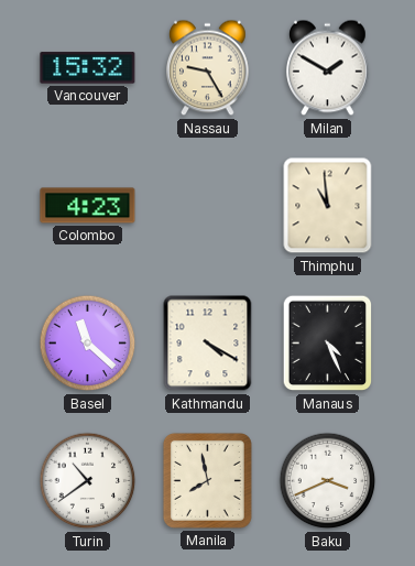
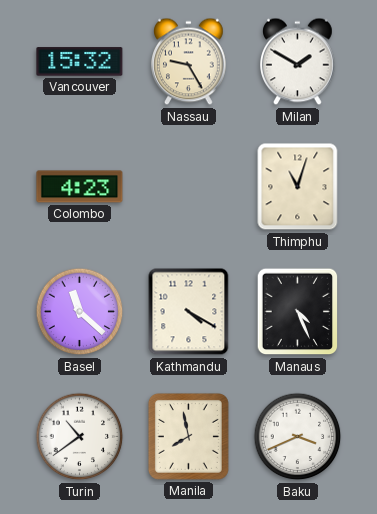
Thimphu: 10:59 -> 11:03
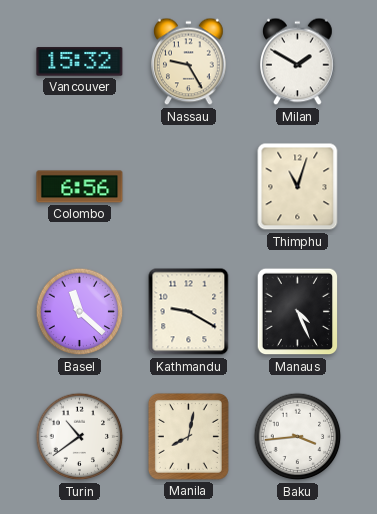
Colombo: 4:23 -> 6:56
Kathmandu: 4:20 -> 9:20
Manila: 7:58 -> 8:02
Baku: 3:41 -> 3:44
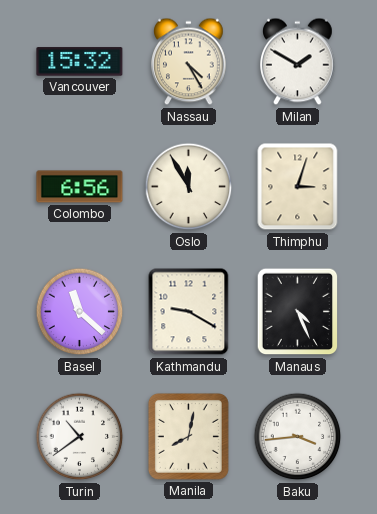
Nassau: 9:25 -> 4:25
Oslo: none -> 11:55
Thimphu: 11:03 -> 3:03
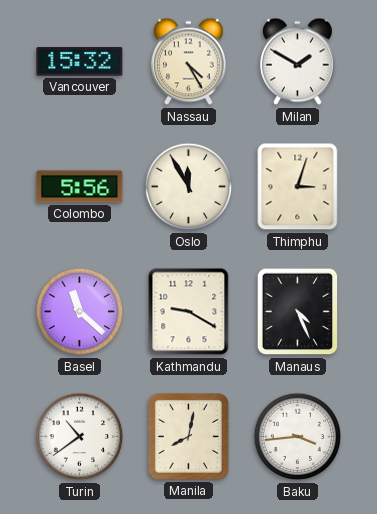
Colombo: 6:56 -> 5:56
